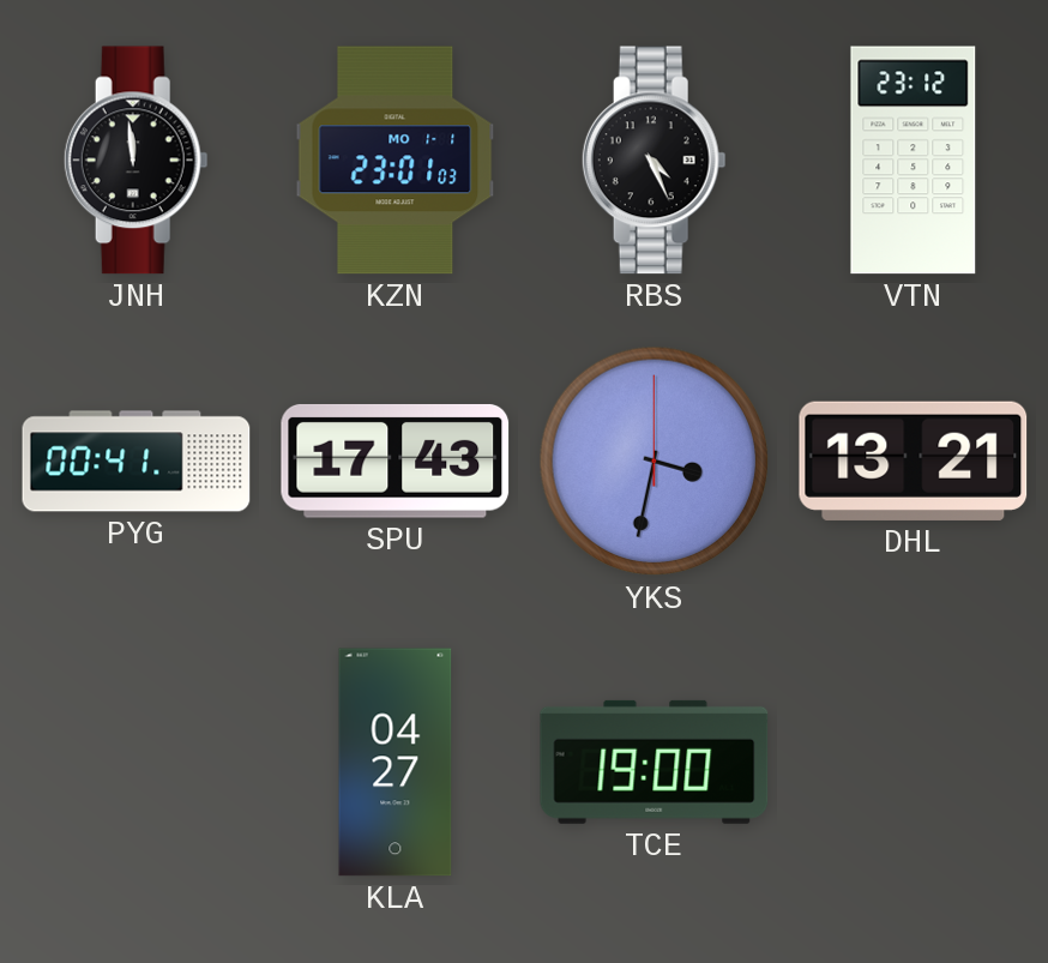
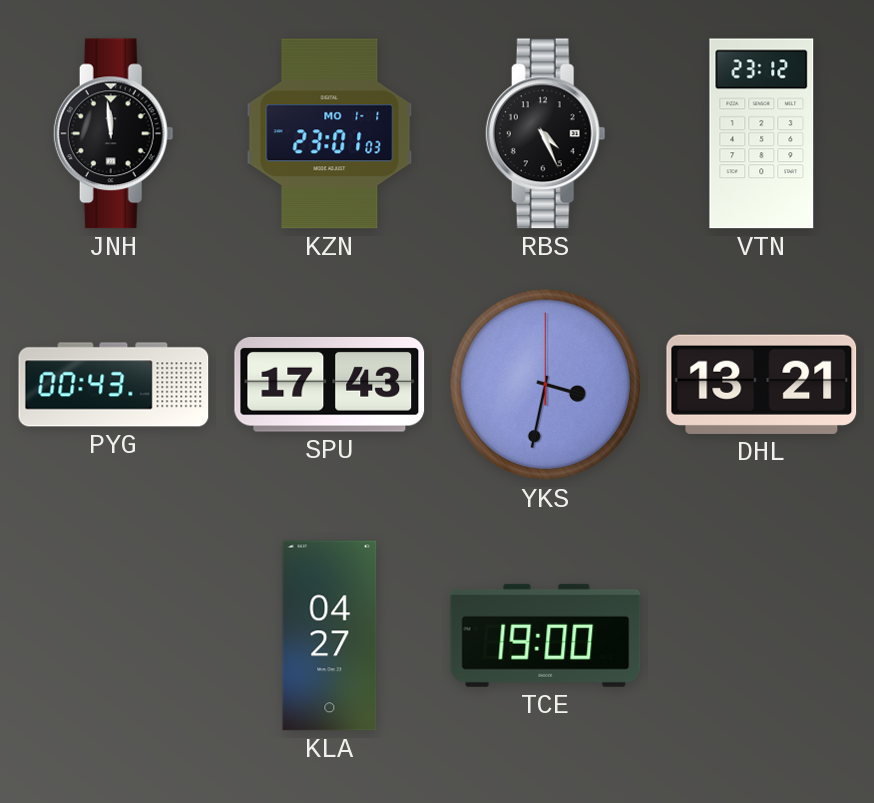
PYG: 00:41 -> 00:43
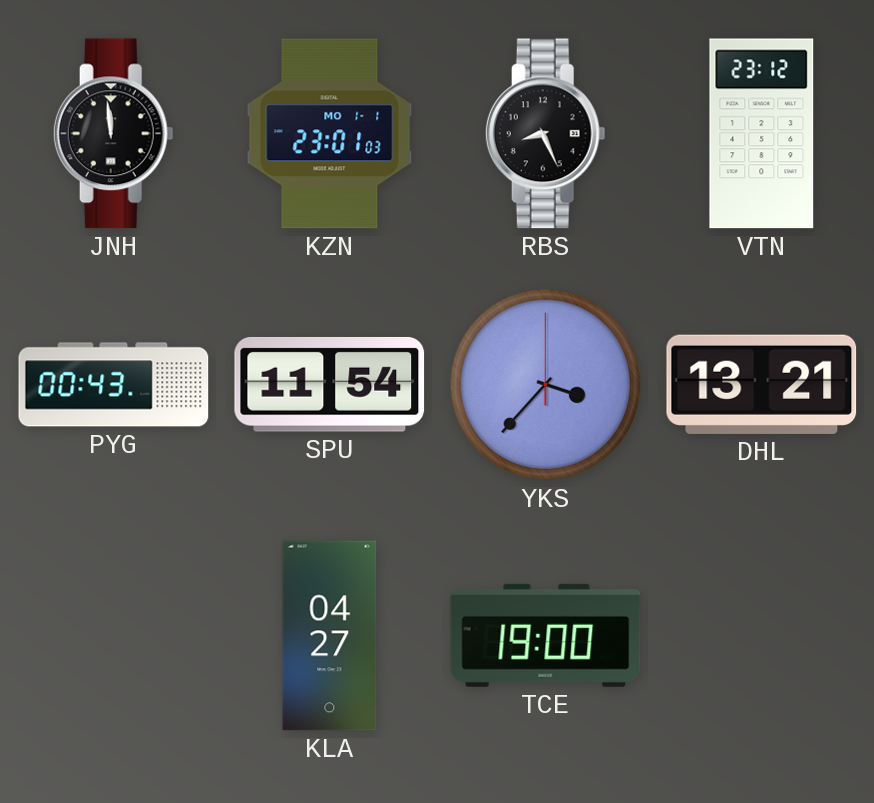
RBS: 4:26 -> 8:26
SPU: 17:43 -> 11:54
YKS: 3:32 -> 3:37
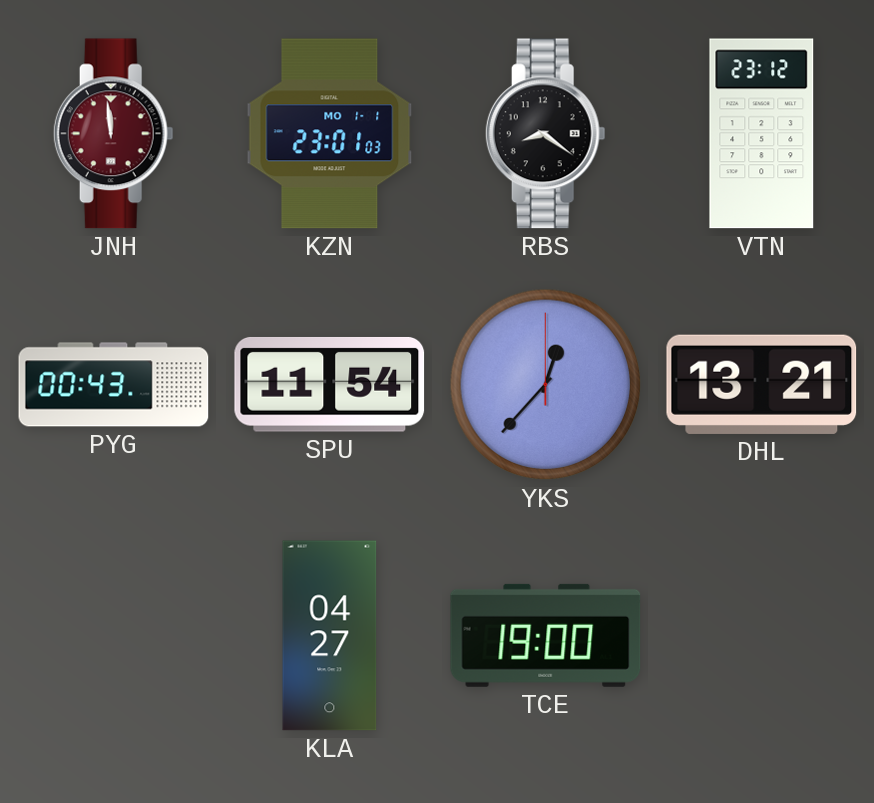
JNH dial: black -> burgundy
RBS: 8:26 -> 8:21
YKS: 3:37 -> 12:37
